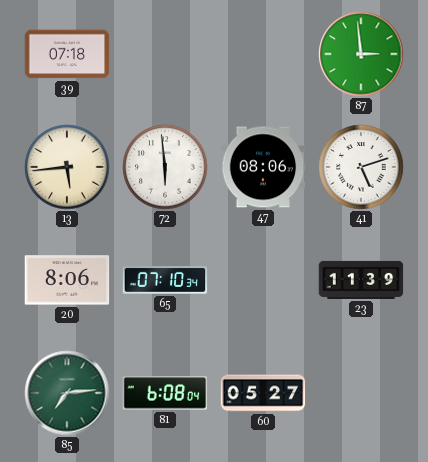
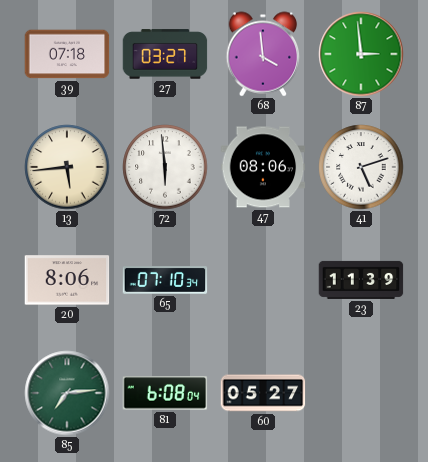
27: none -> 03:27
68: none -> 3:59
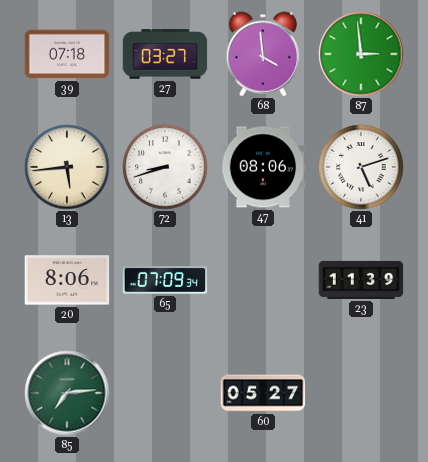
72: 5:59 -> 8:42
65: 07:10 -> 07:09
81: 6:08 -> none
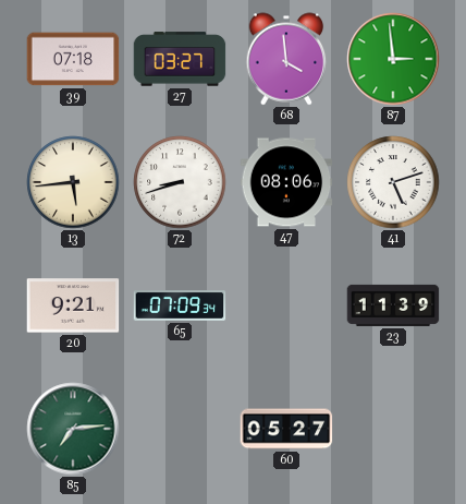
20: 8:06 -> 9:21
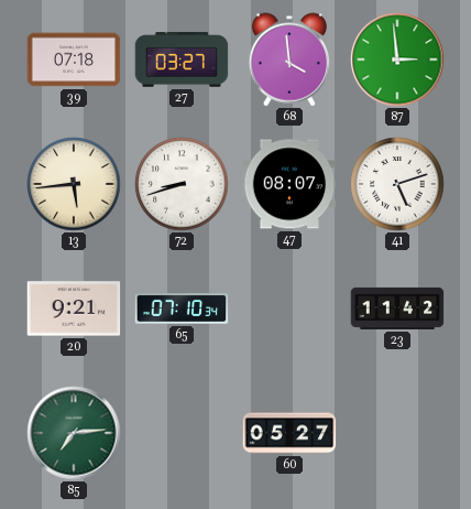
47: 08:06 -> 08:07
65: 07:09 -> 07:10
23: 11:39 -> 11:42
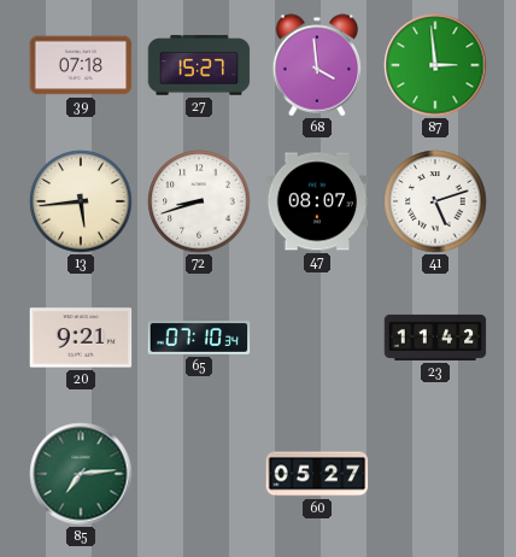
27: 03:27 -> 15:27
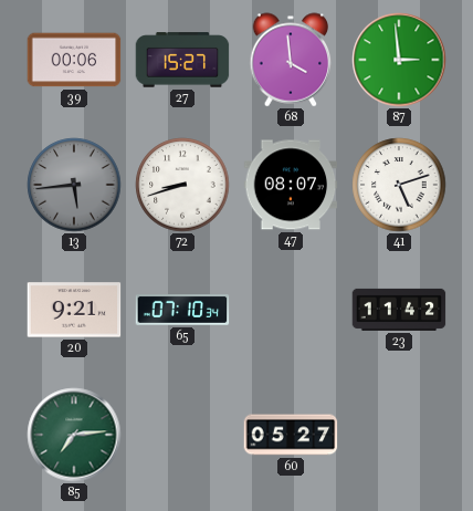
39: 07:18 -> 00:06
13 dial: cream -> grey
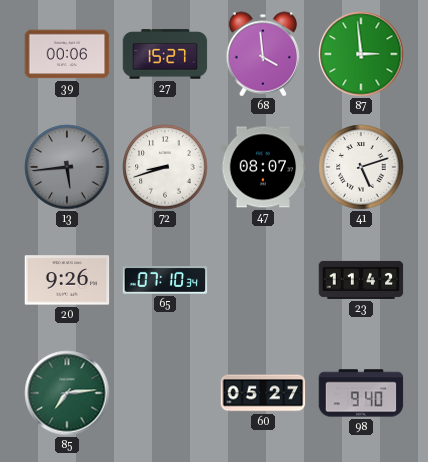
20: 9:21 -> 9:26
98: none -> 9:40
